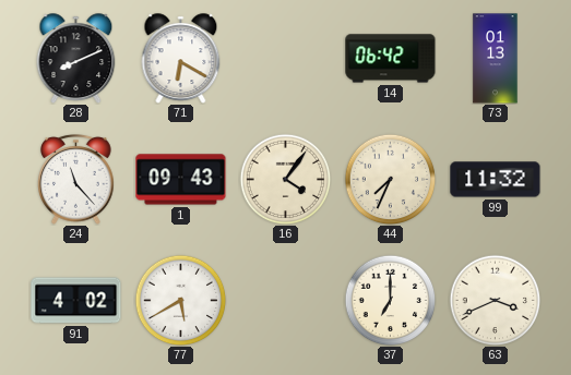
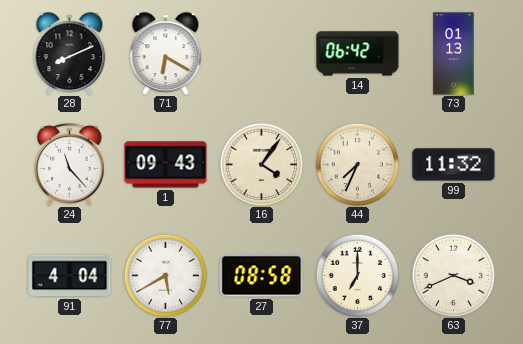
91: 4:02 -> 4:04
27: none -> 08:58
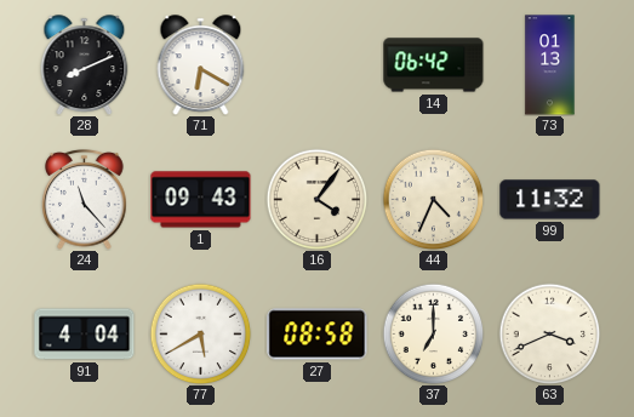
44: 7:34 -> 4:34
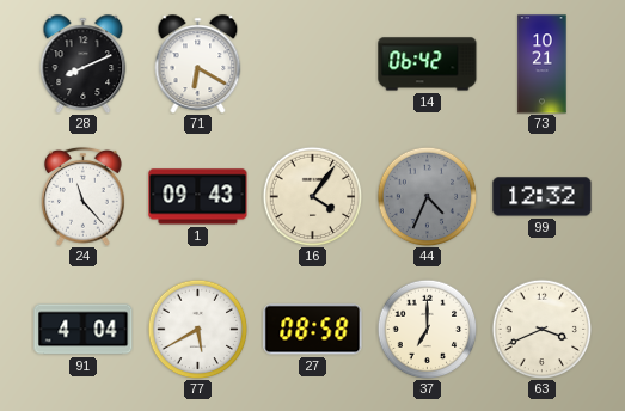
73: 01:13 -> 10:21
44 dial: cream -> grey
99: 11:32 -> 12:32
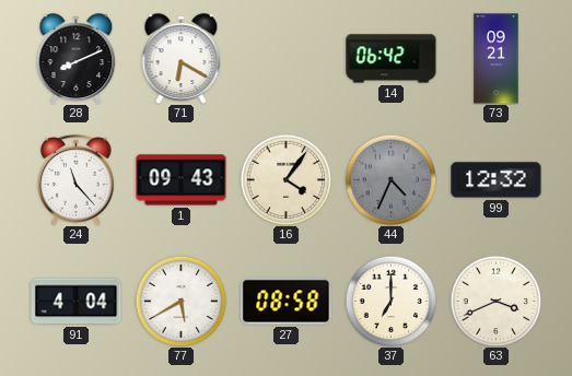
73: 10:21 -> 09:21
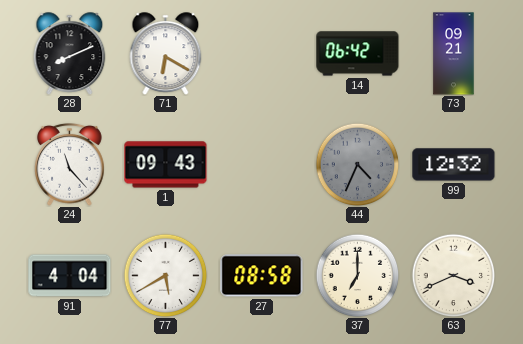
16: 4:06 -> none
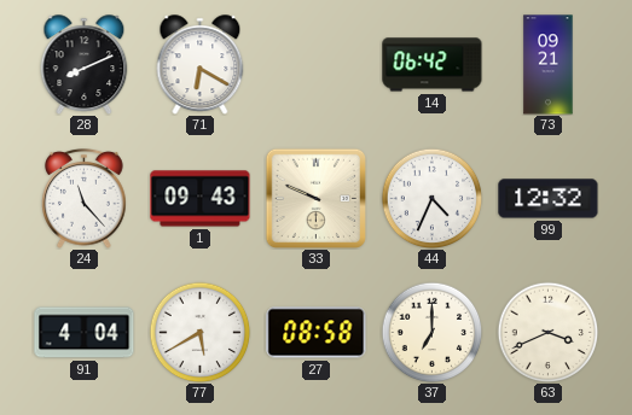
33: none -> 9:49
44 dial: grey -> white
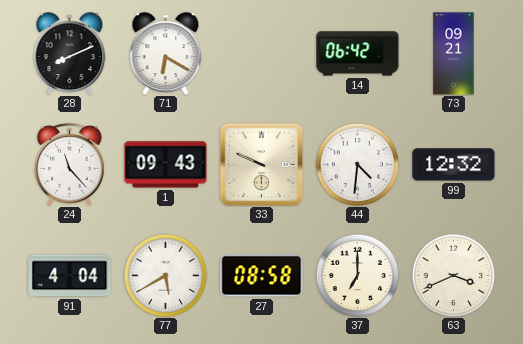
44: 4:34 -> 4:31
